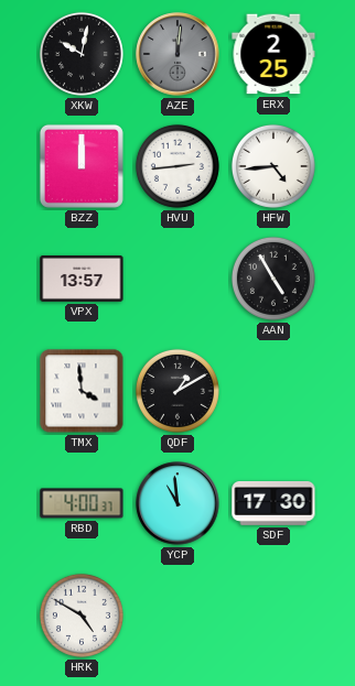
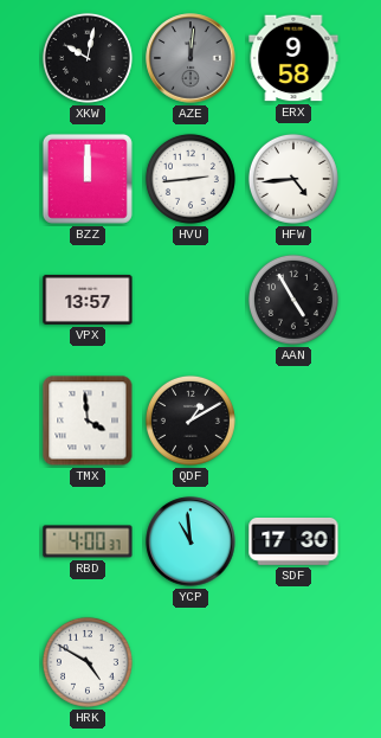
ERX: 2:25 -> 9:58
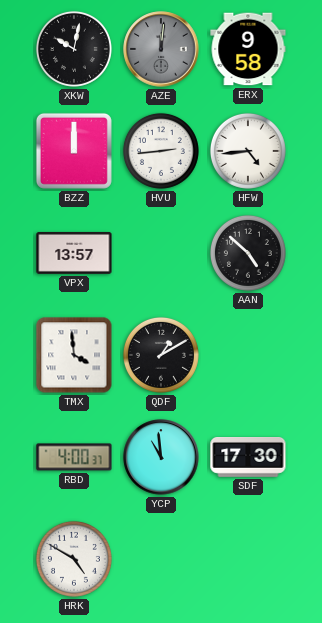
AAN: 4:55 -> 4:52
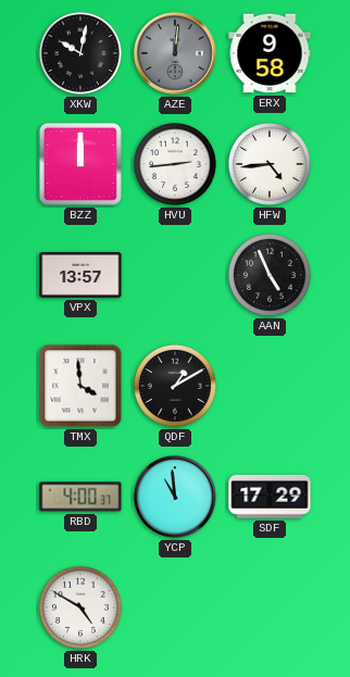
AAN: 4:52 -> 4:56
SDF: 17:30 -> 17:29
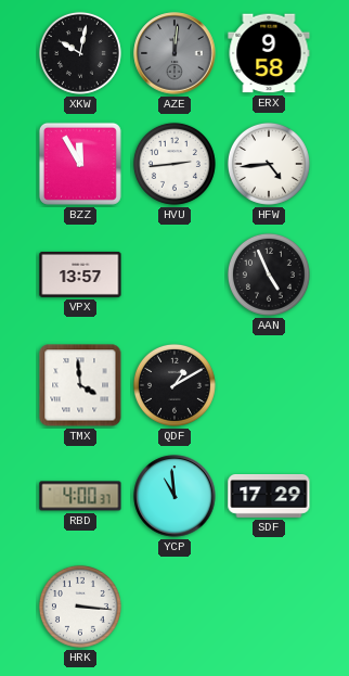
BZZ: 12:00 -> 11:55
HRK: 4:50 -> 3:16
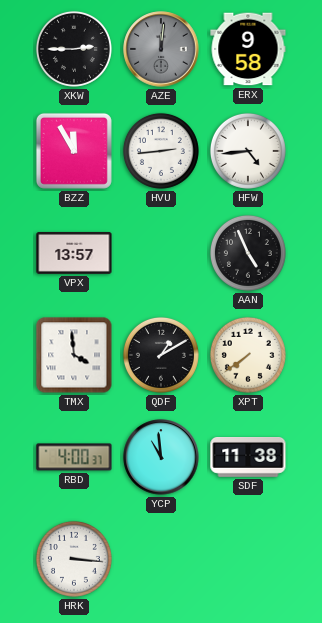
XKW: 10:02 -> 2:45
XPT: none -> 7:39
SDF: 17:29 -> 11:38
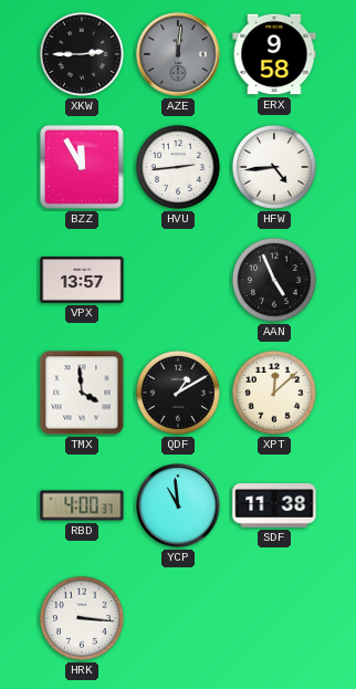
XPT: 7:39 -> 12:08
